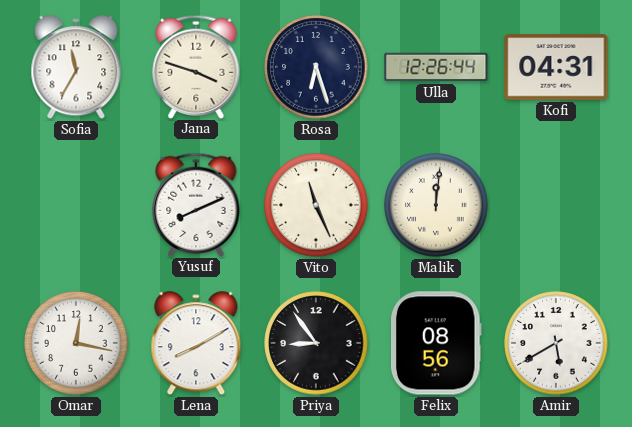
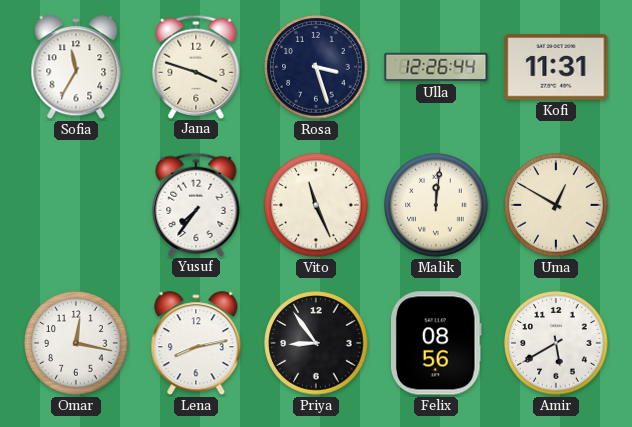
Rosa: 6:27 -> 3:27
Kofi: 04:31 -> 11:31
Yusuf: 8:11 -> 7:36
Uma: none -> 12:50
Lena: 8:10 -> 8:13
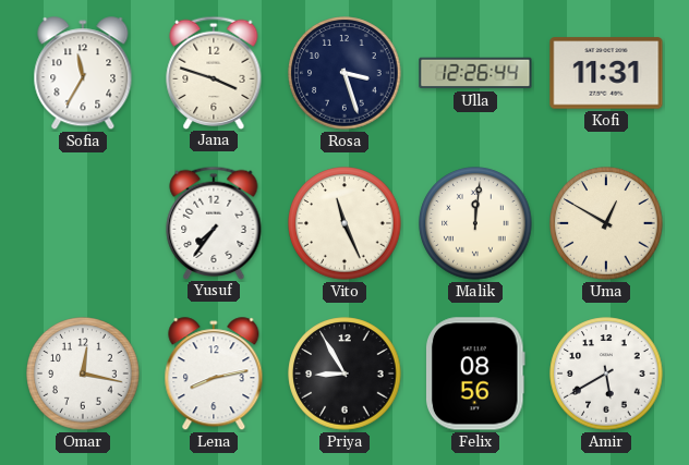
Priya: 8:54 -> 8:55
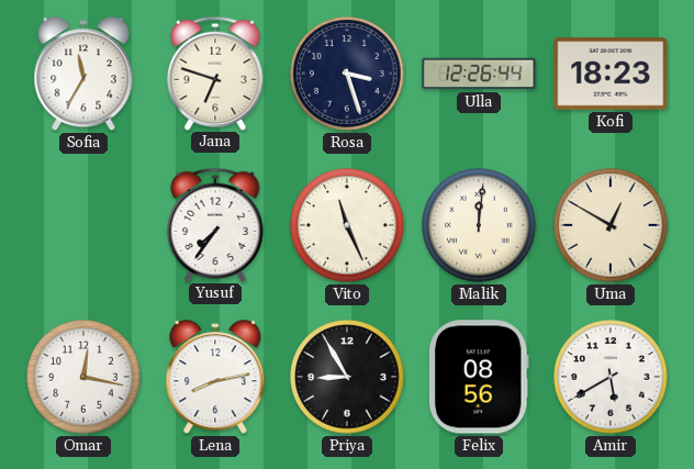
Jana: 3:48 -> 6:48
Kofi: 11:31 -> 18:23
